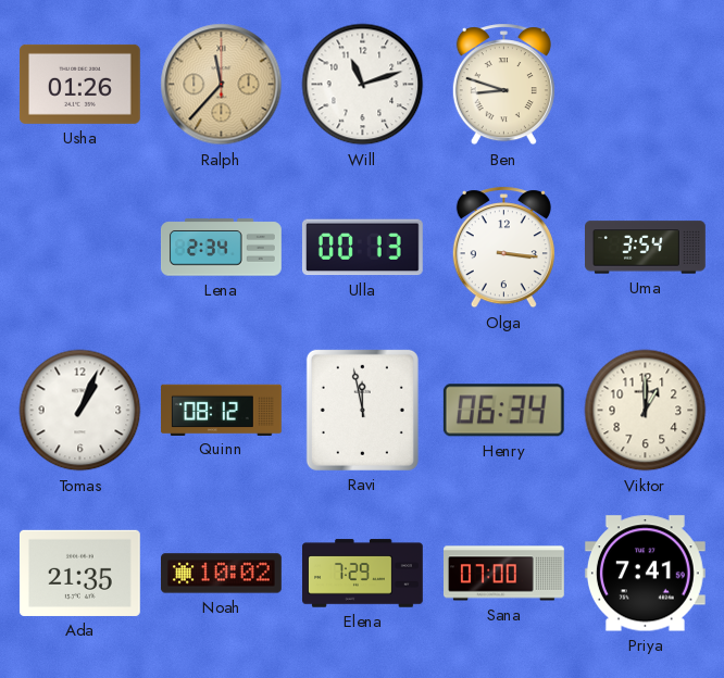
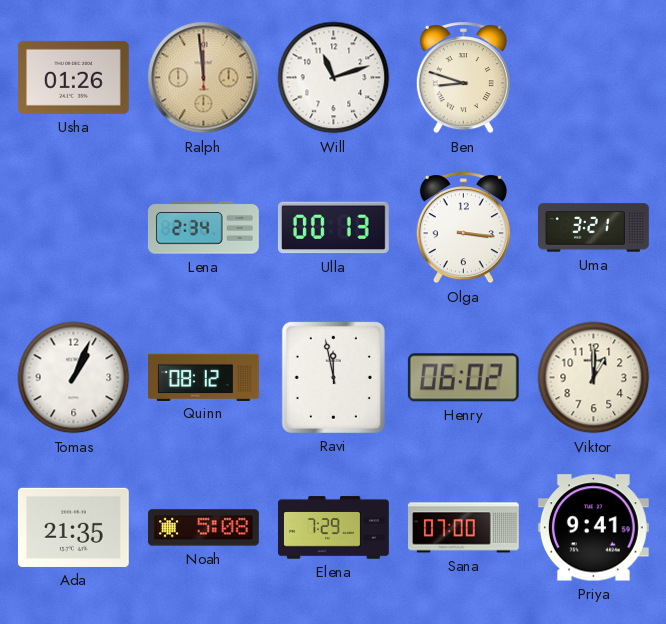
Ralph: 11:37 -> 11:59
Uma: 3:54 -> 3:21
Henry: 06:34 -> 06:02
Noah: 10:02 -> 5:08
Priya: 7:41 -> 9:41
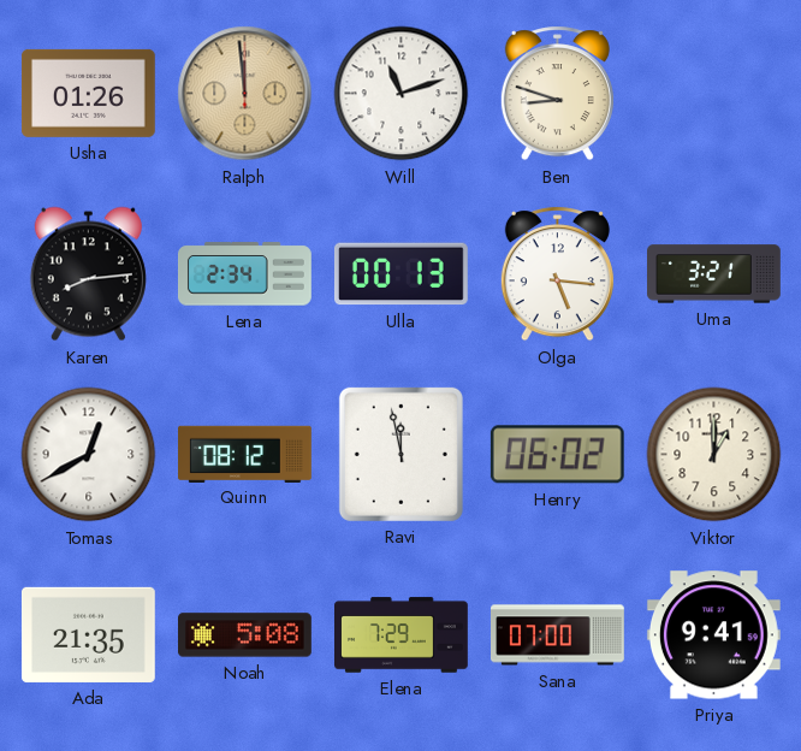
Karen: none -> 8:14
Olga: 3:16 -> 5:16
Tomas: 1:04 -> 12:40
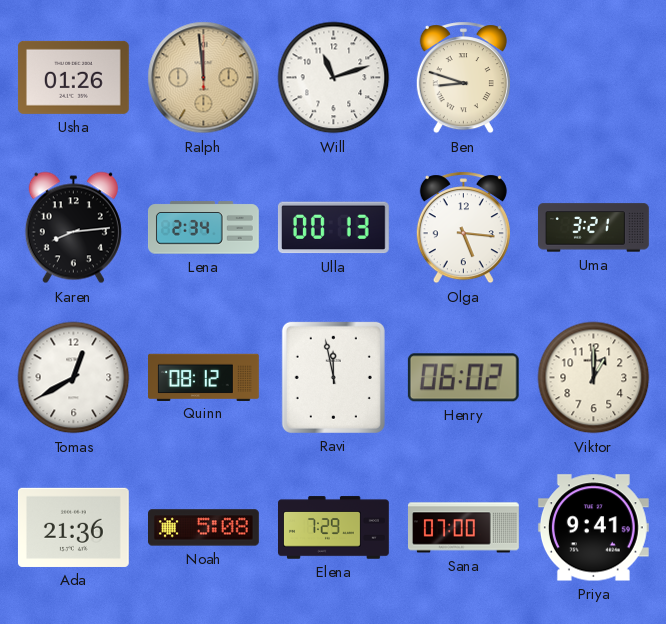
Ada: 21:35 -> 21:36
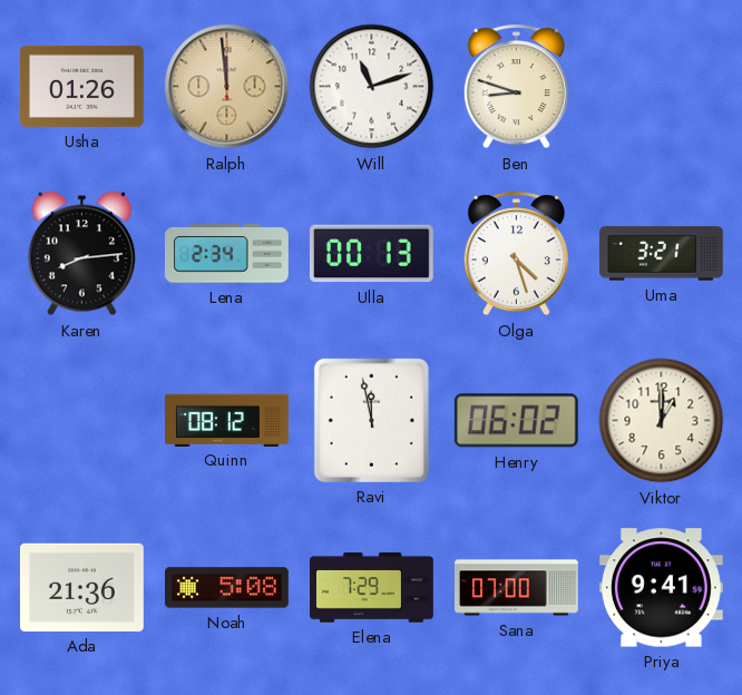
Olga: 5:16 -> 4:27
Tomas: 12:40 -> none
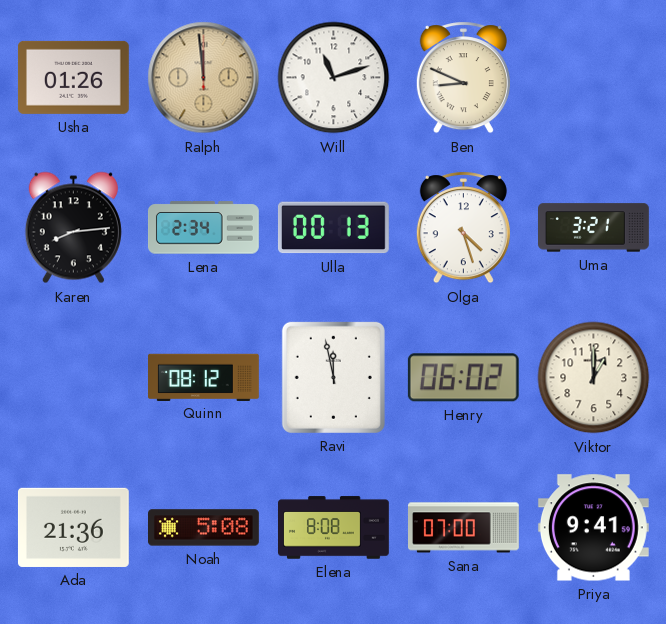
Ben: 8:48 -> 8:49
Elena: 7:29 -> 8:08
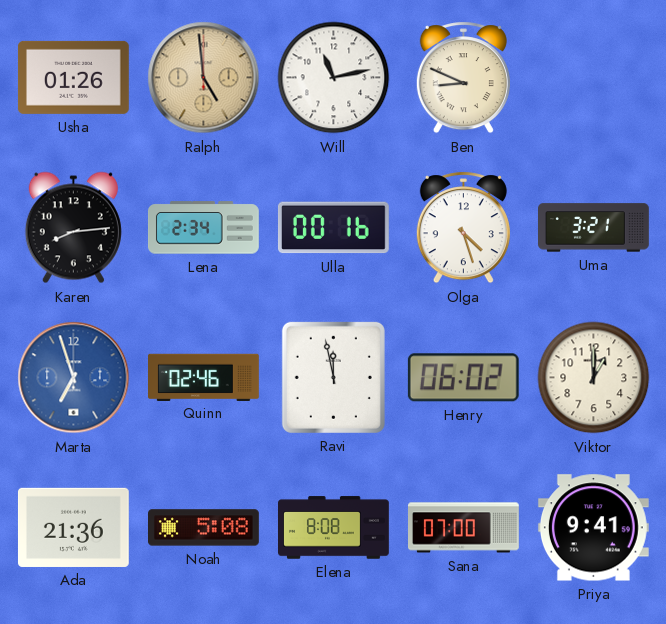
Ralph: 11:59 -> 4:59
Will: 11:12 -> 11:13
Ulla: 00:13 -> 00:16
Marta: none -> 6:57
Quinn: 08:12 -> 02:46
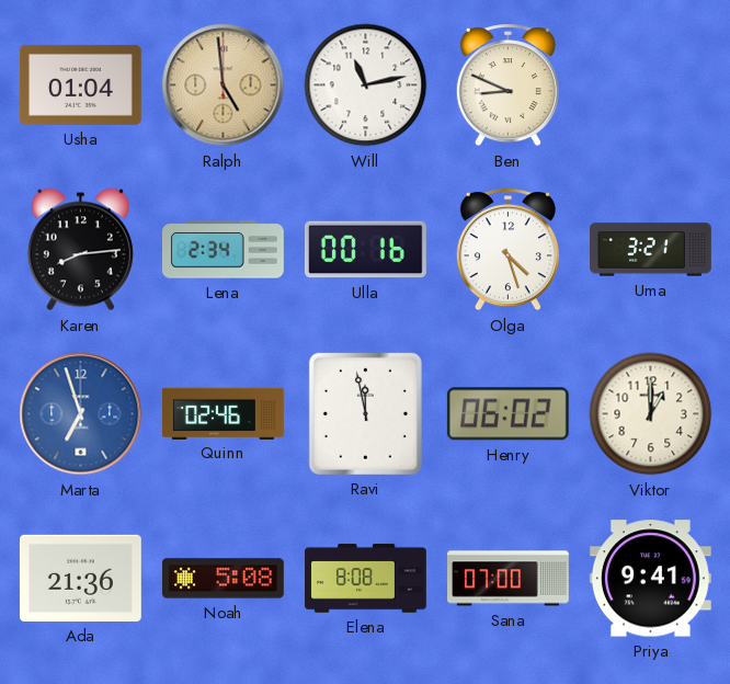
Usha: 01:26 -> 01:04
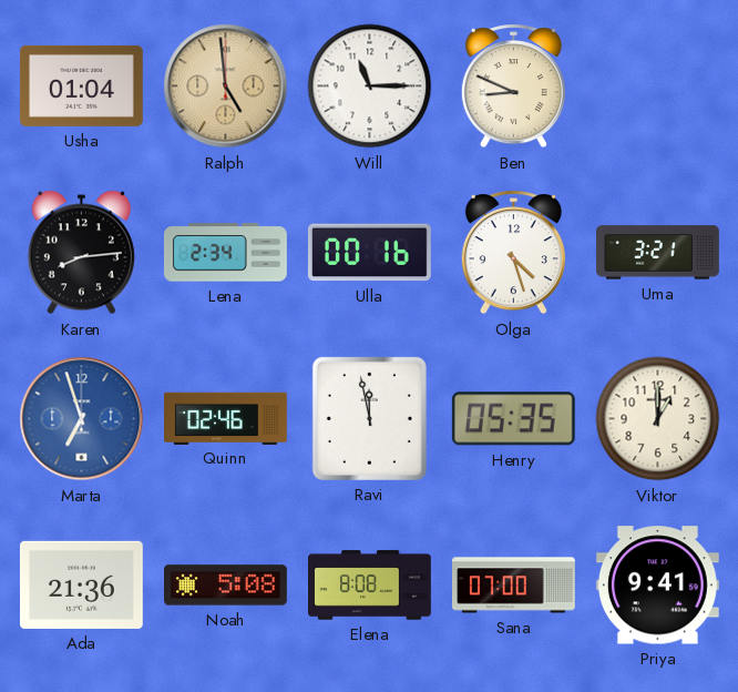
Will: 11:13 -> 11:15
Henry: 06:02 -> 05:35
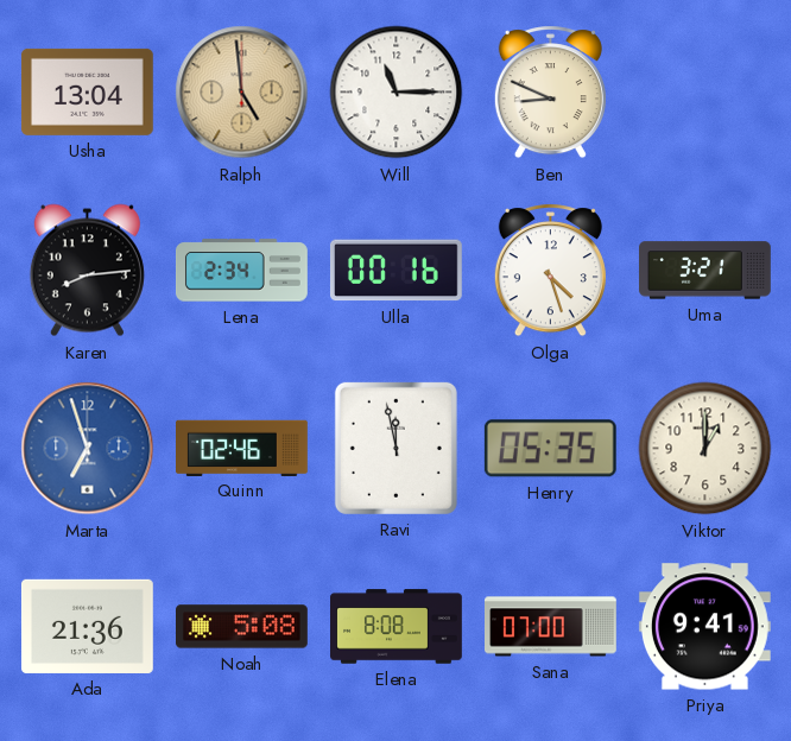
Usha: 01:04 -> 13:04
